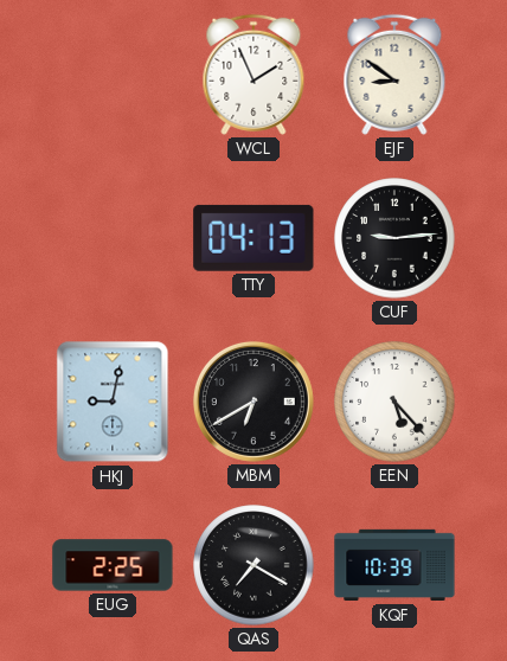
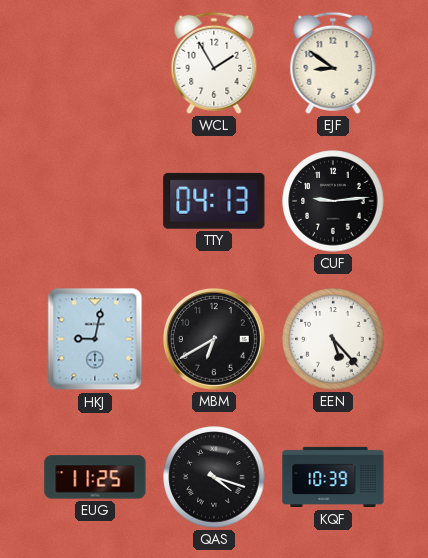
WCL: 1:56 -> 1:55
EUG: 2:25 -> 11:25
QAS: 7:20 -> 4:18
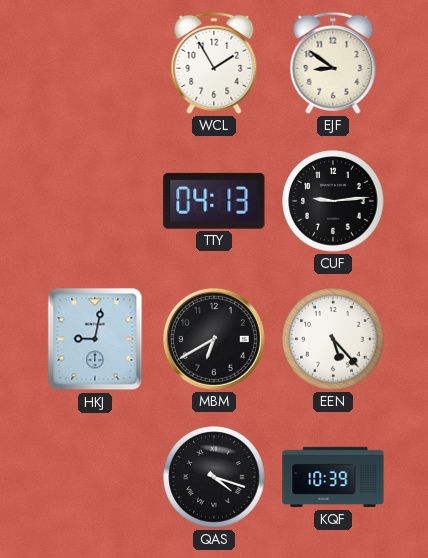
EUG: 11:25 -> none
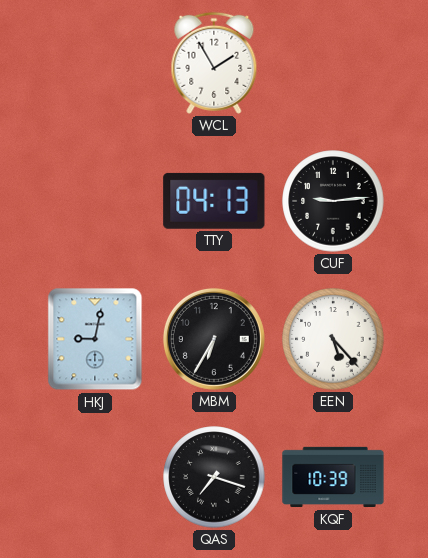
EJF: 8:51 -> none
MBM: 6:40 -> 6:35
QAS: 4:18 -> 7:18
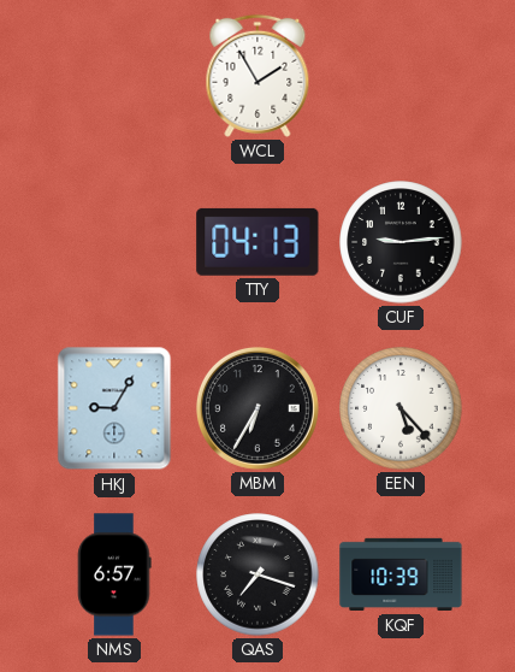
HKJ: 9:02 -> 9:05
NMS: none -> 6:57
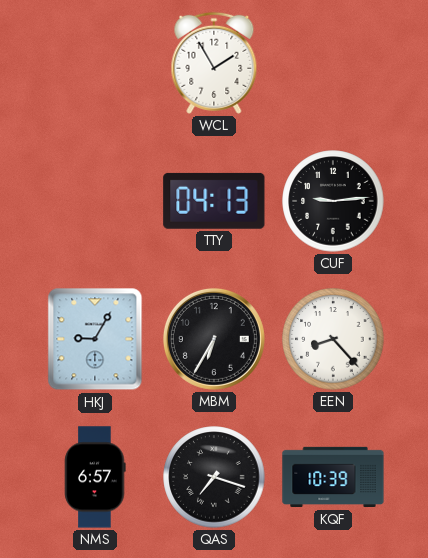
EEN: 5:23 -> 8:23
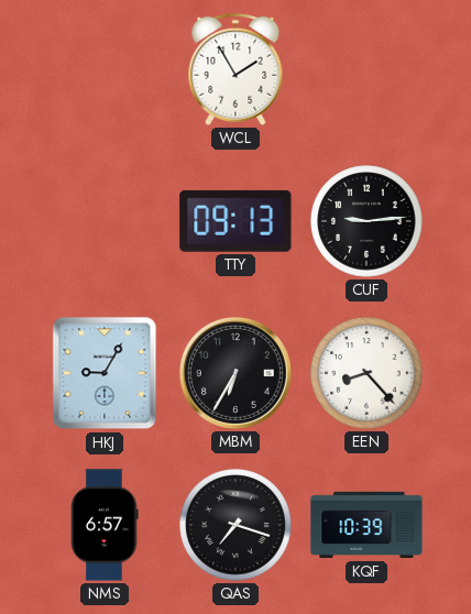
TTY: 04:13 -> 09:13
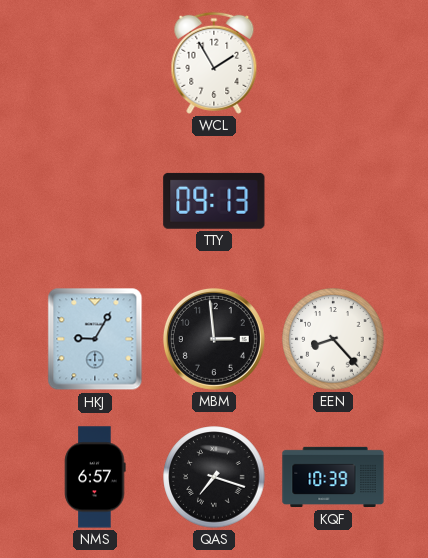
CUF: 9:14 -> none
MBM: 6:35 -> 2:59
